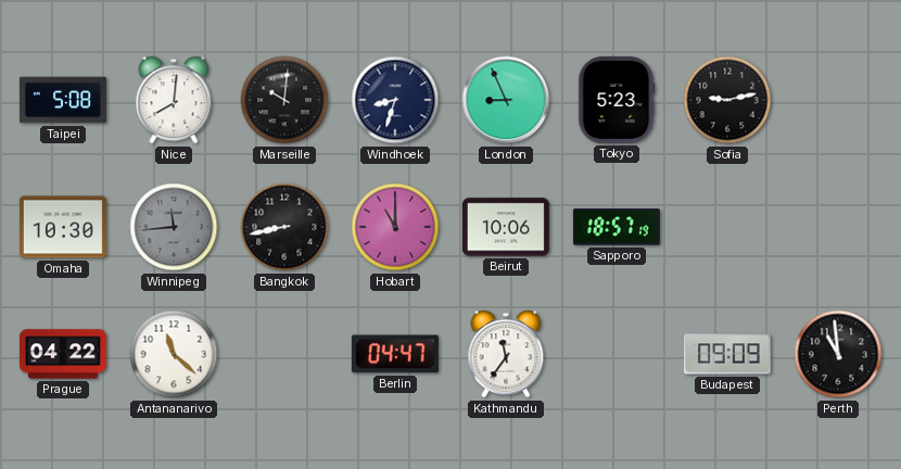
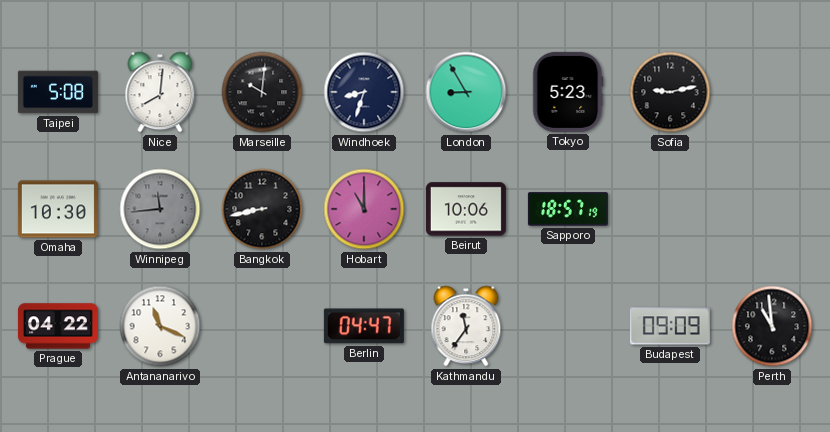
London: 8:56 -> 8:55
Antananarivo: 11:22 -> 11:19
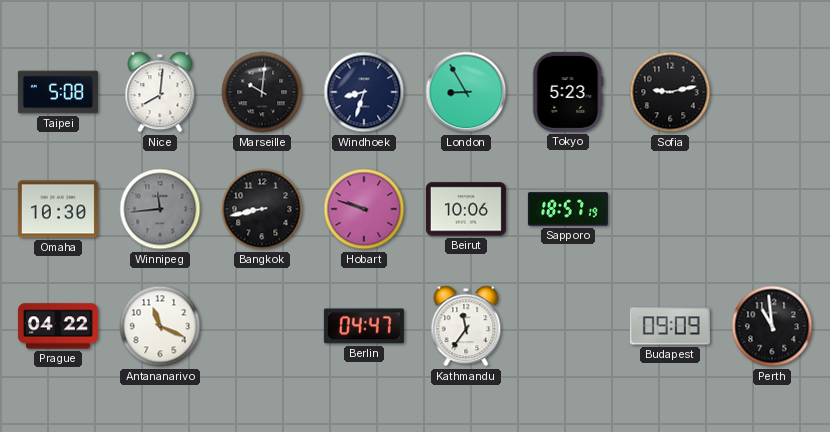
Hobart: 11:00 -> 9:48
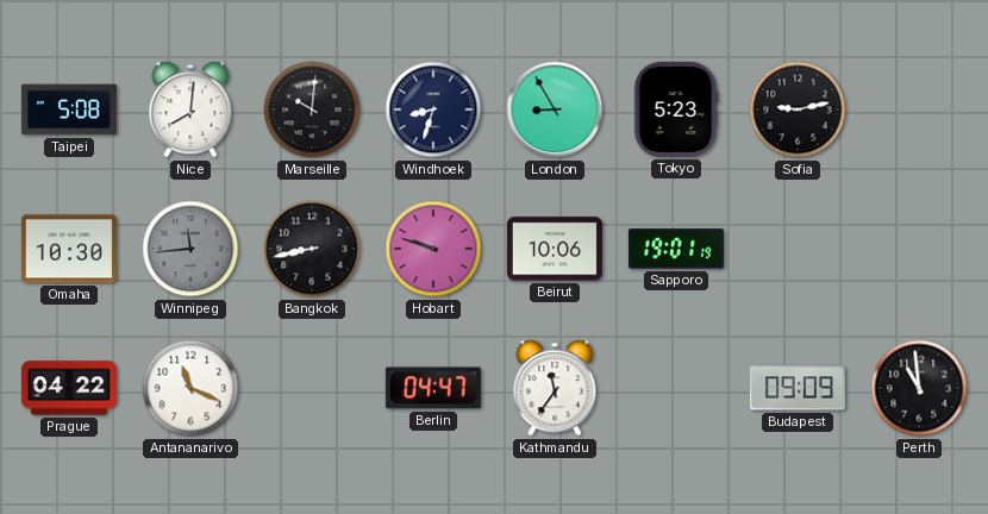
Sapporo: 18:57 -> 19:01
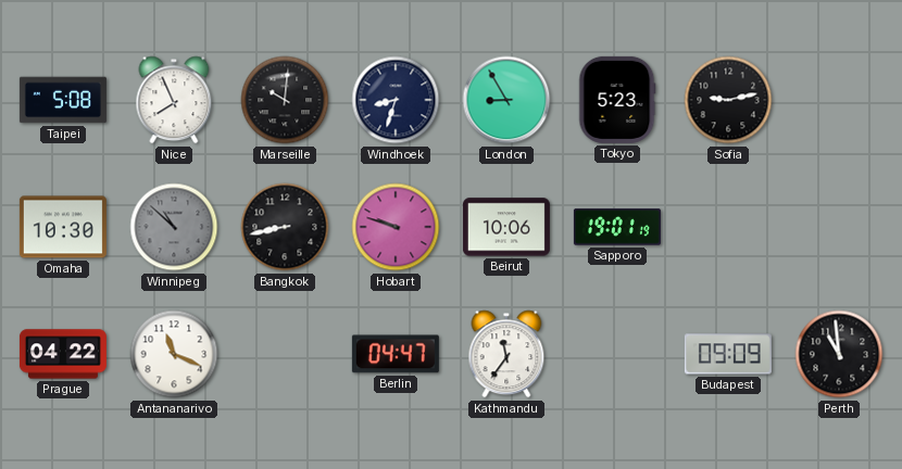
Nice: 8:01 -> 7:56
Winnipeg: 11:44 -> 10:52
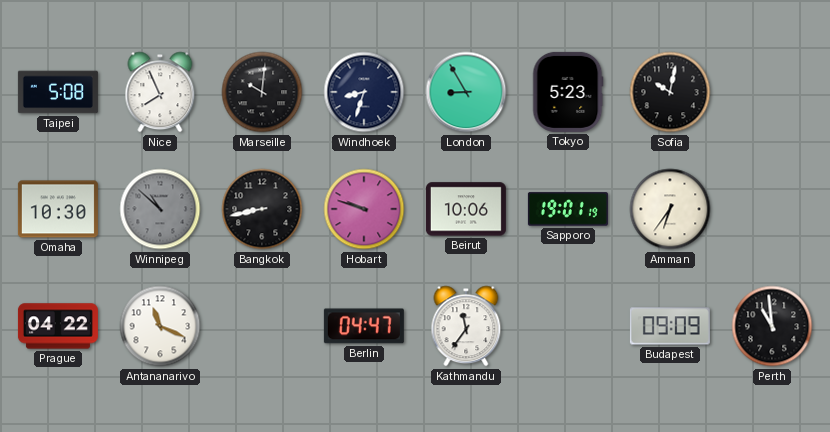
Sofia: 9:13 -> 10:02
Amman: none -> 6:36
